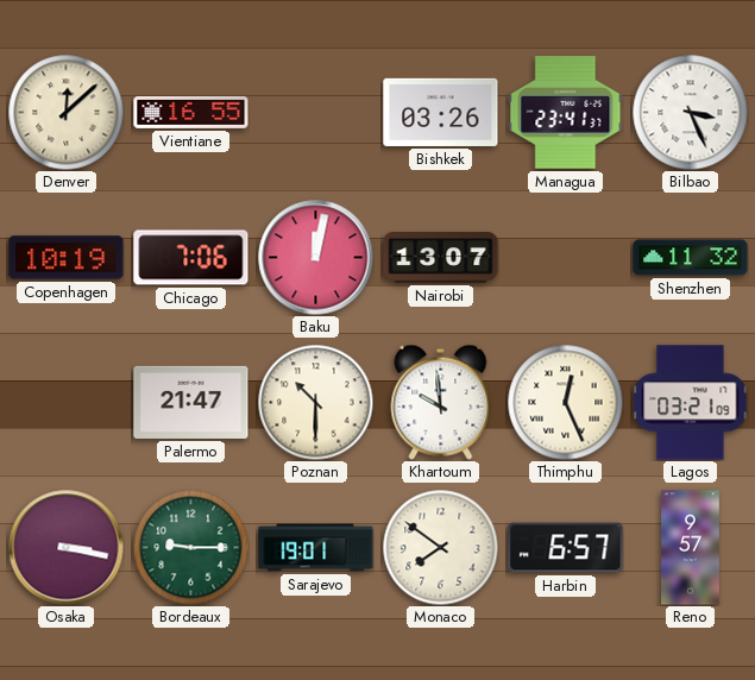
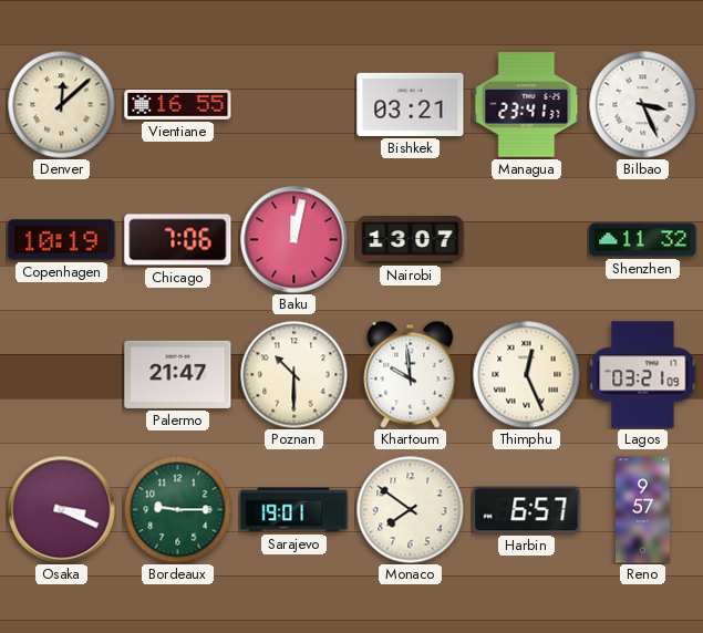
Bishkek: 03:26 -> 03:21
Osaka: 3:17 -> 3:19
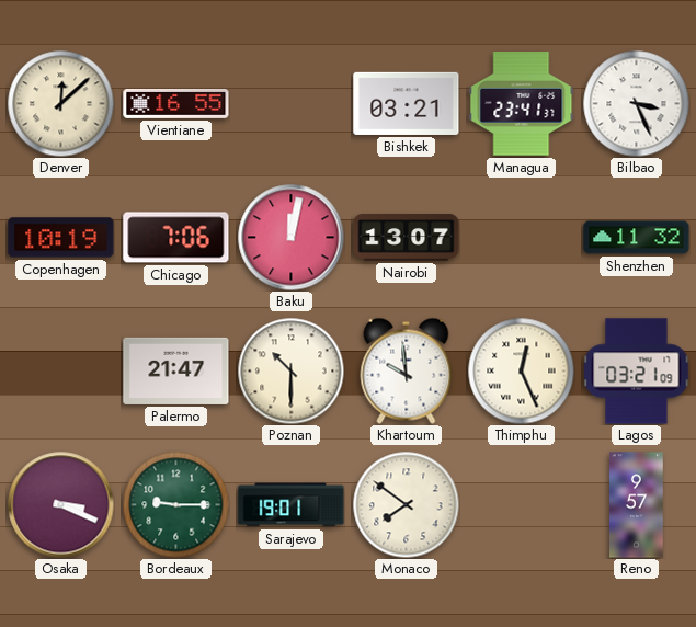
Harbin: 6:57 -> none
